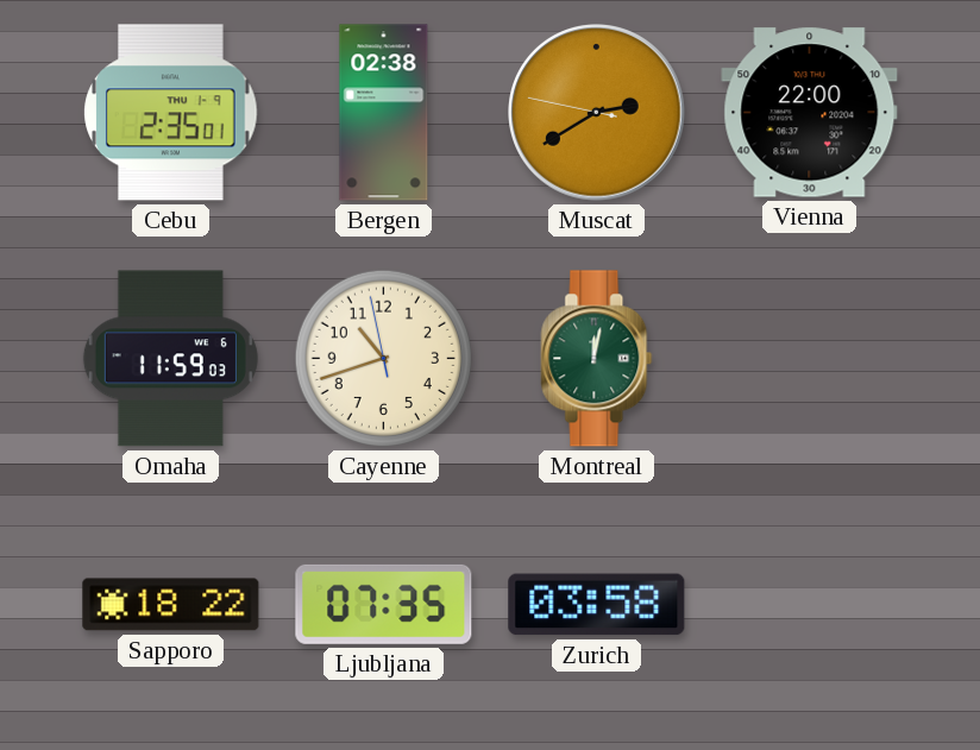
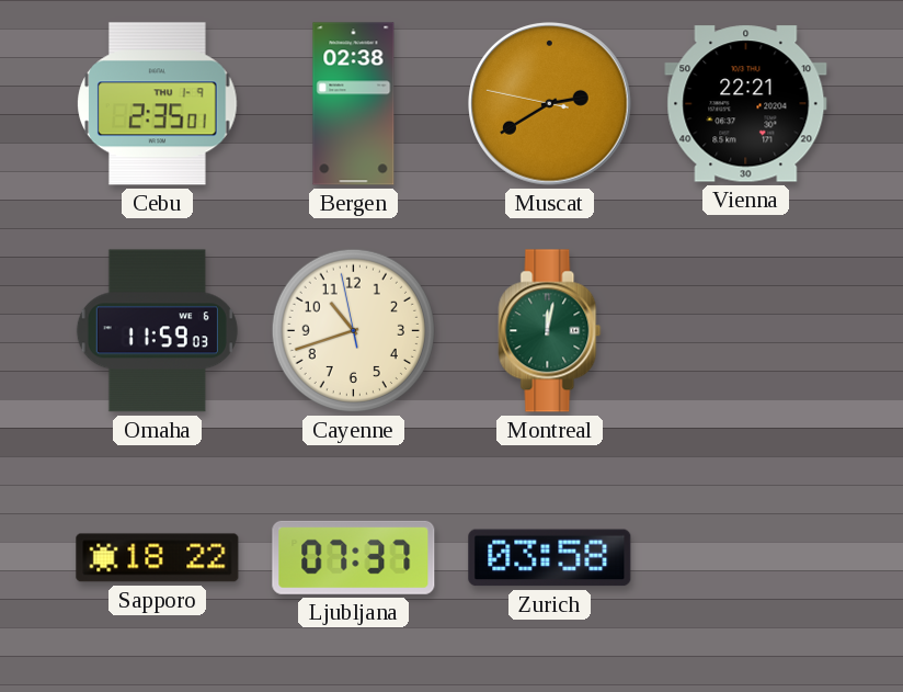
Vienna: 22:00 -> 22:21
Ljubljana: 07:35 -> 07:37
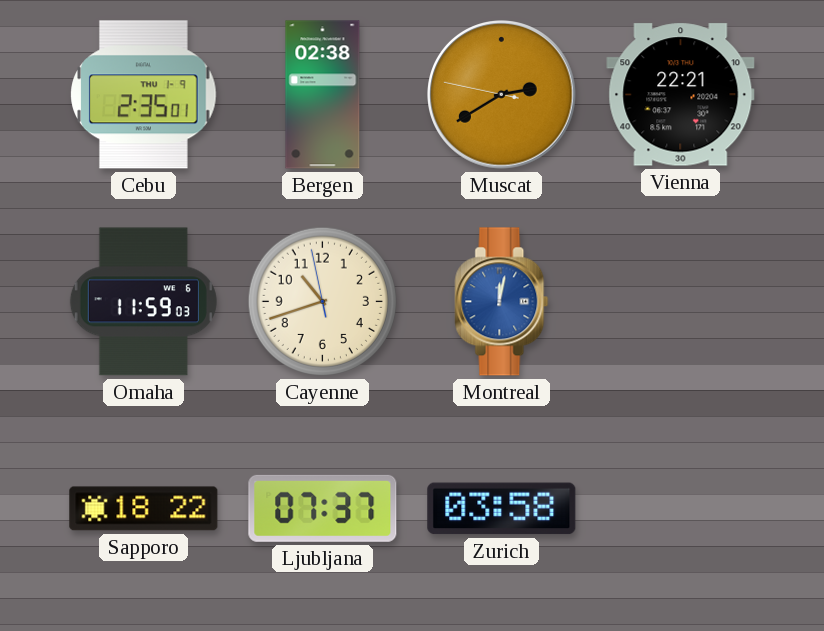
Montreal dial: green -> blue
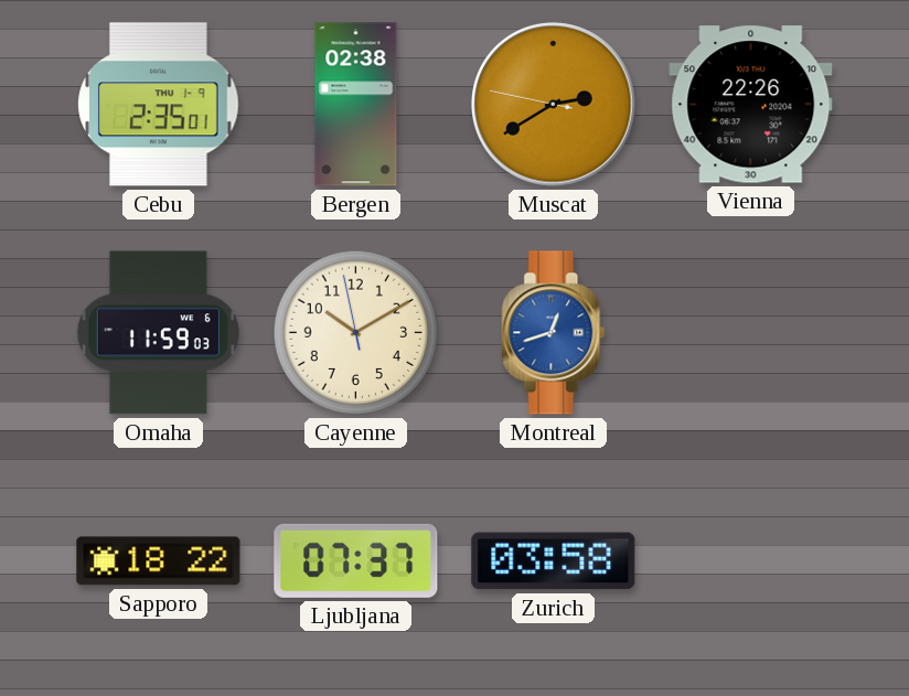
Vienna: 22:21 -> 22:26
Cayenne: 10:41 -> 10:09
Montreal: 12:02 -> 12:42
